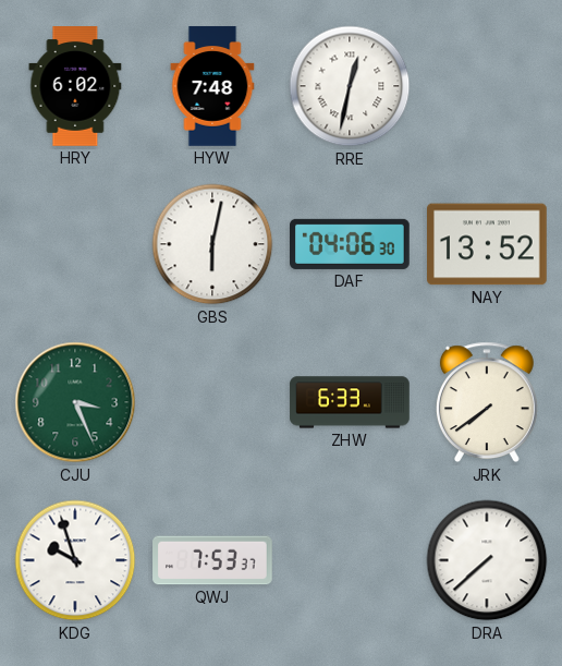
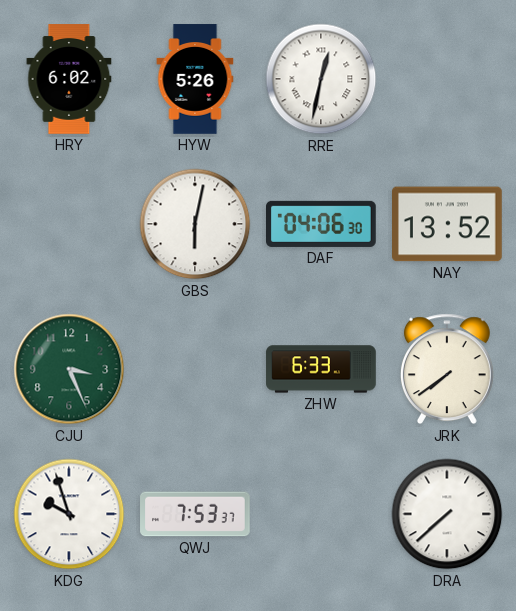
HYW: 7:48 -> 5:26
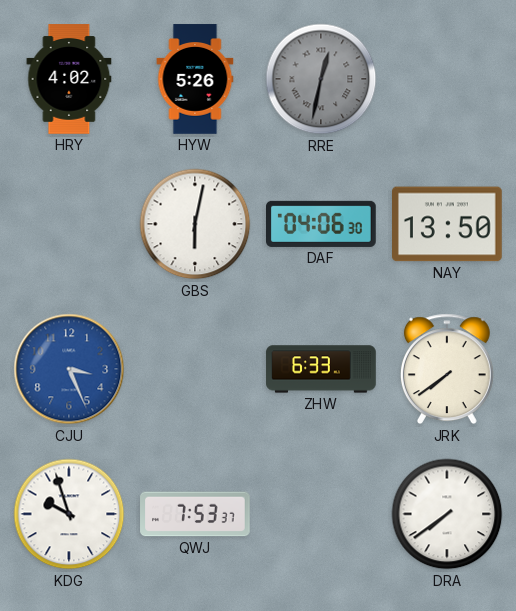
HRY: 6:02 -> 4:02
RRE dial: white -> grey
NAY: 13:52 -> 13:50
CJU dial: green -> blue
DRA: 7:38 -> 7:39
